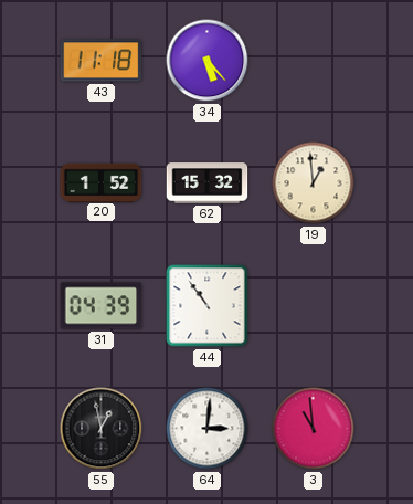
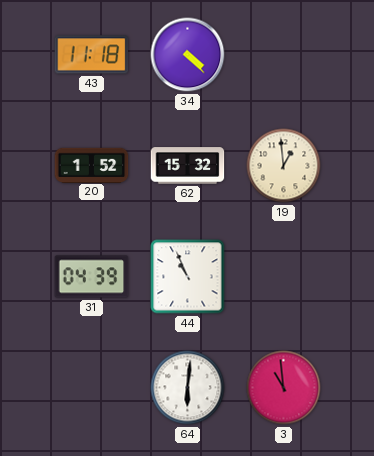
34: 5:23 -> 4:23
44: 10:54 -> 10:56
55: 12:58 -> none
64: 3:01 -> 6:01
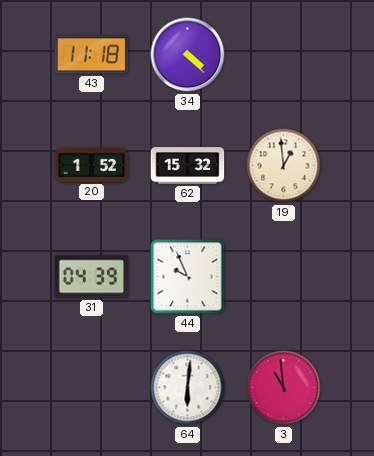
44: 10:56 -> 9:56
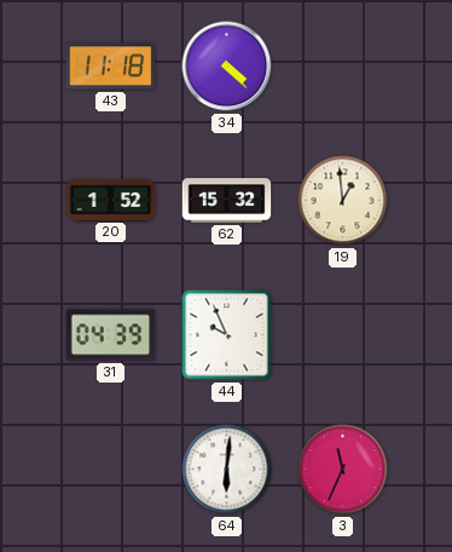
3: 10:59 -> 11:34
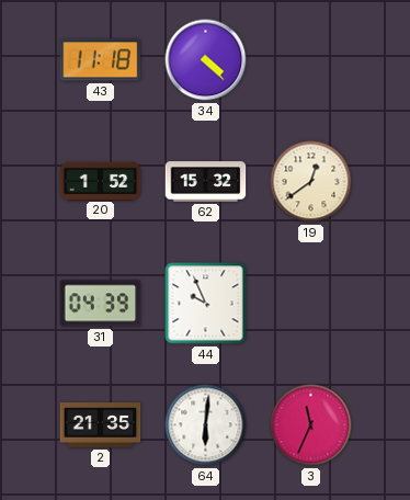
19: 12:59 -> 12:39
2: none -> 21:35
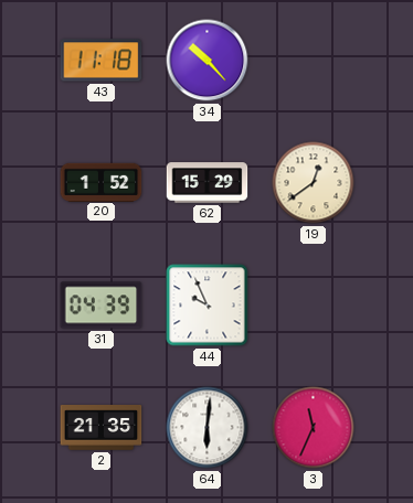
34: 4:23 -> 10:23
62: 15:32 -> 15:29
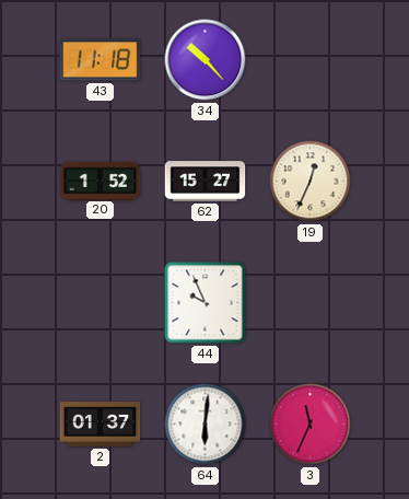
62: 15:29 -> 15:27
19: 12:39 -> 12:34
31: 04:39 -> none
2: 21:35 -> 01:37
